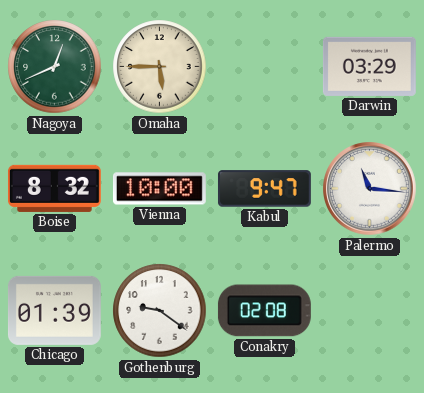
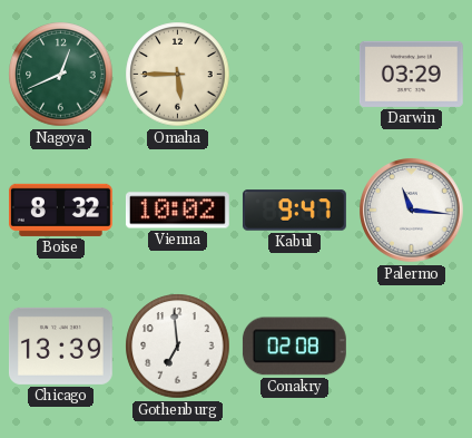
Vienna: 10:00 -> 10:02
Chicago: 01:39 -> 13:39
Gothenburg: 9:21 -> 6:59
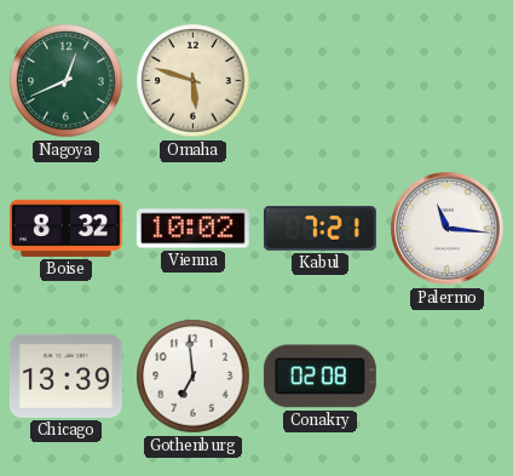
Omaha: 5:45 -> 5:48
Darwin: 03:29 -> none
Kabul: 9:47 -> 7:21
